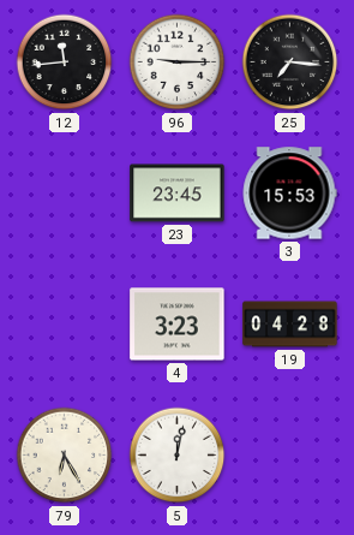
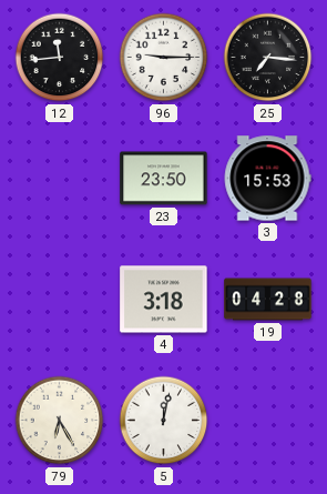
23: 23:45 -> 23:50
4: 3:23 -> 3:18
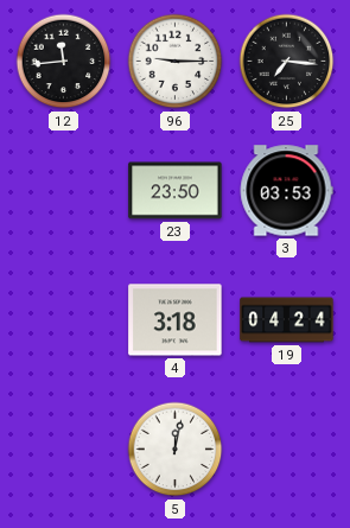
3: 15:53 -> 03:53
19: 04:28 -> 04:24
79: 6:25 -> none
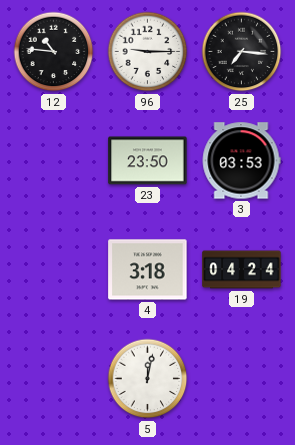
12: 11:44 -> 10:46
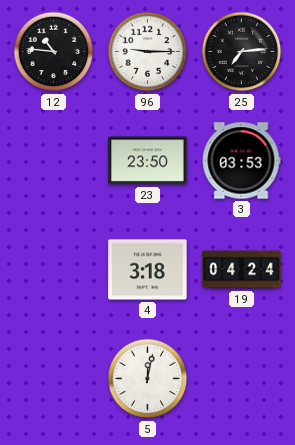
25: 7:16 -> 7:14
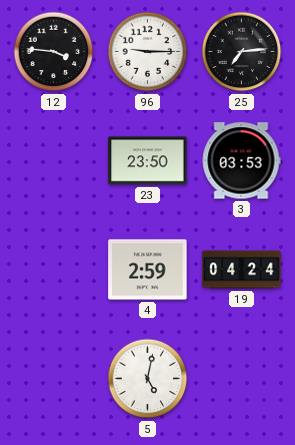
12: 10:46 -> 3:46
4: 3:18 -> 2:59
5: 12:02 -> 5:02
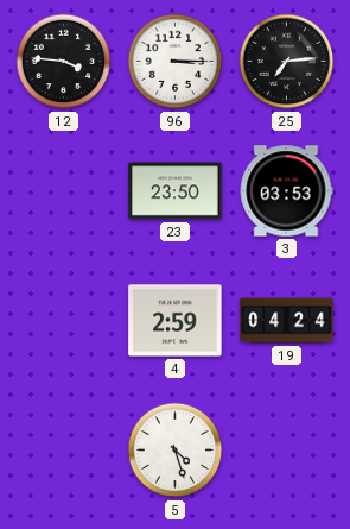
96: 9:15 -> 3:15
5: 5:02 -> 4:27
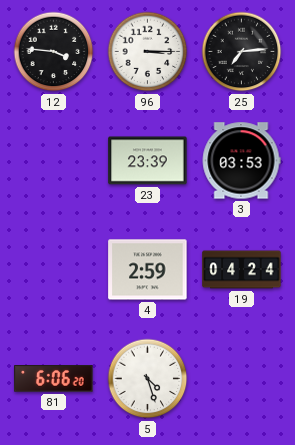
23: 23:50 -> 23:39
81: none -> 6:06
